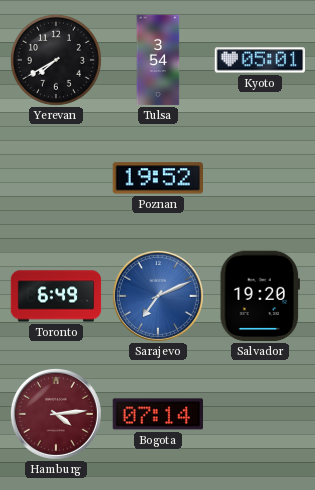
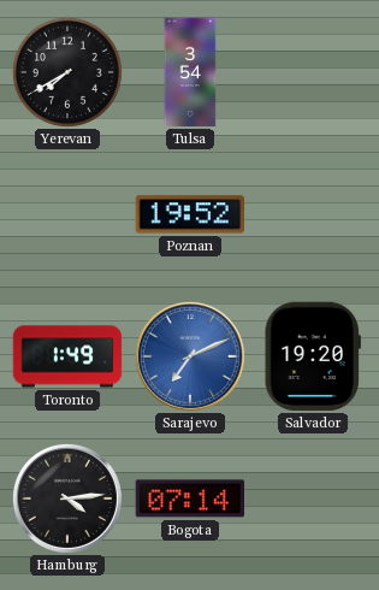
Kyoto: 05:01 -> none
Toronto: 6:49 -> 1:49
Hamburg dial: burgundy -> black
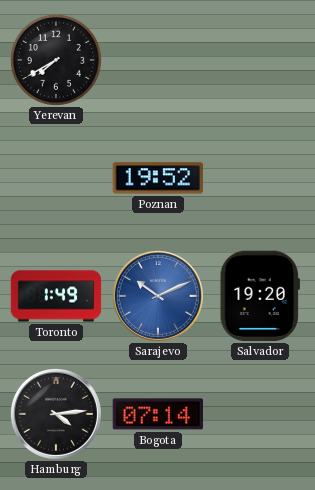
Tulsa: 3:54 -> none
Sarajevo: 7:11 -> 10:11
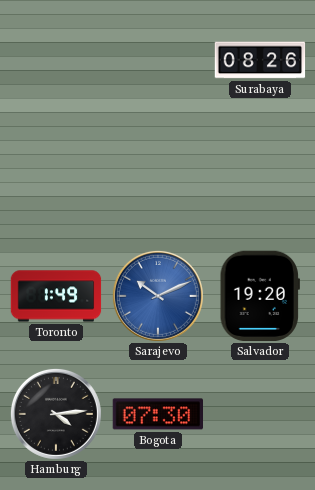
Yerevan: 7:40 -> none
Surabaya: none -> 08:26
Poznan: 19:52 -> none
Bogota: 07:14 -> 07:30
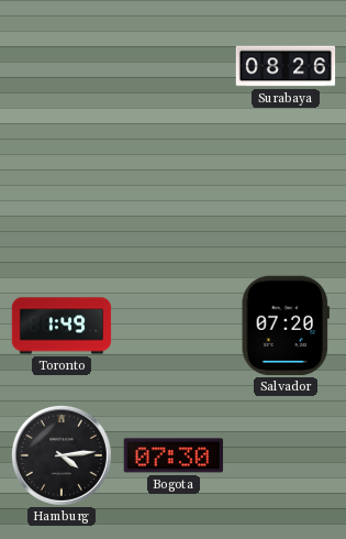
Sarajevo: 10:11 -> none
Salvador: 19:20 -> 07:20
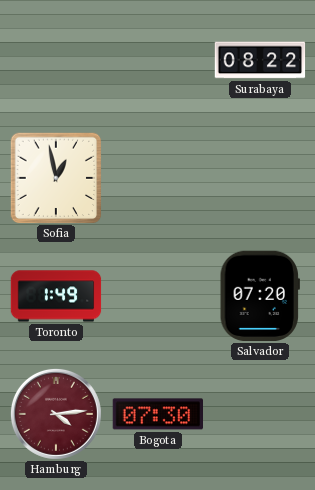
Surabaya: 08:26 -> 08:22
Sofia: none -> 12:58
Hamburg dial: black -> burgundy
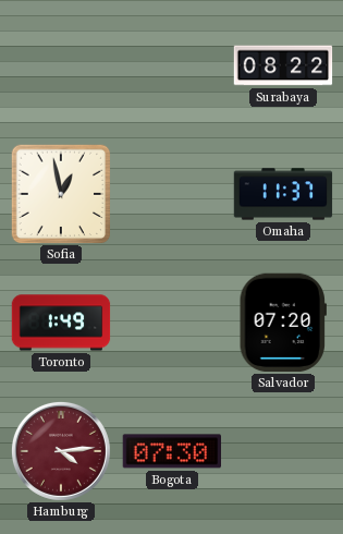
Omaha: none -> 11:37
